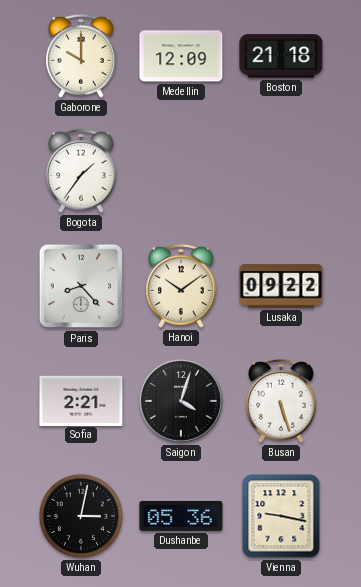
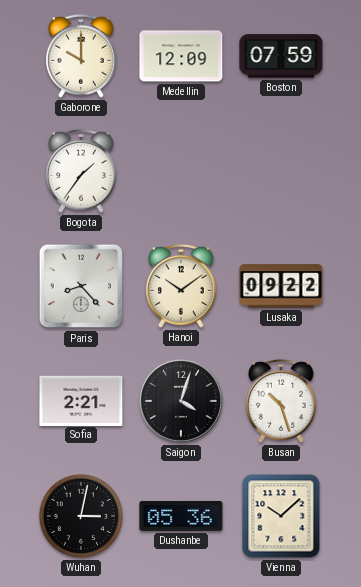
Boston: 21:18 -> 07:59
Busan: 5:27 -> 10:27
Vienna: 9:17 -> 10:08
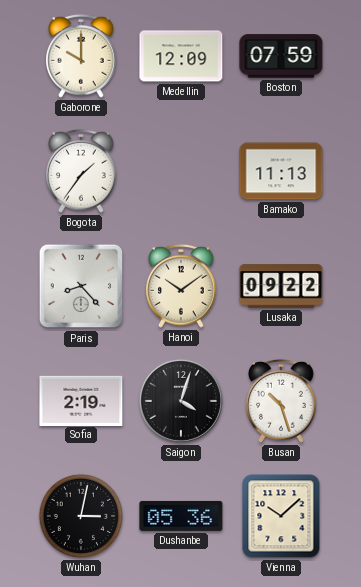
Bamako: none -> 11:13
Sofia: 2:21 -> 2:19
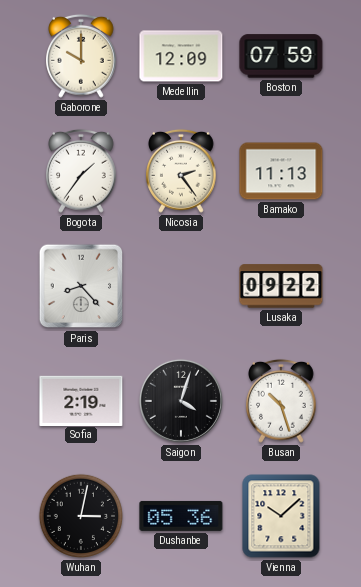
Nicosia: none -> 2:24
Hanoi: 10:09 -> none
